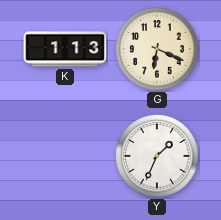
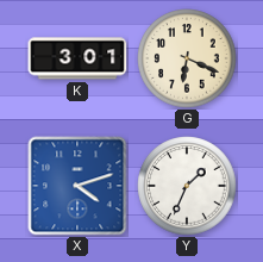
K: 1:13 -> 3:01
X: none -> 4:12
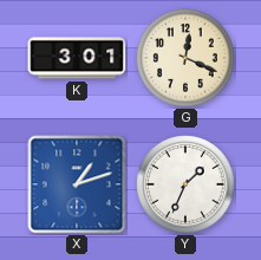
G: 6:19 -> 12:19
X: 4:12 -> 1:12
